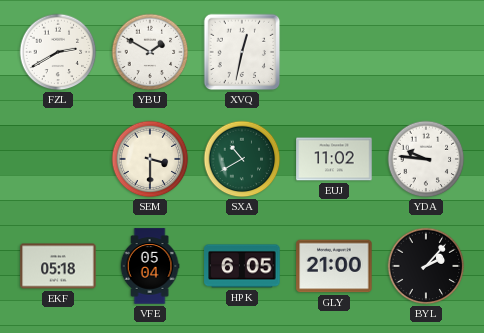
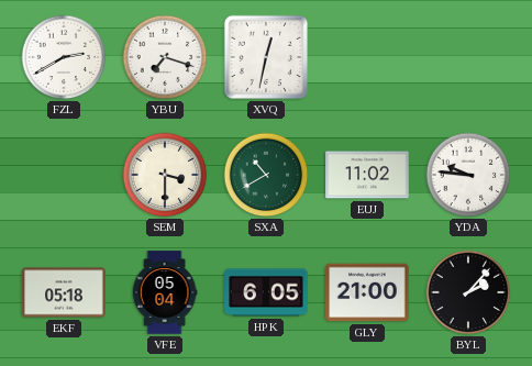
YBU: 1:50 -> 7:18
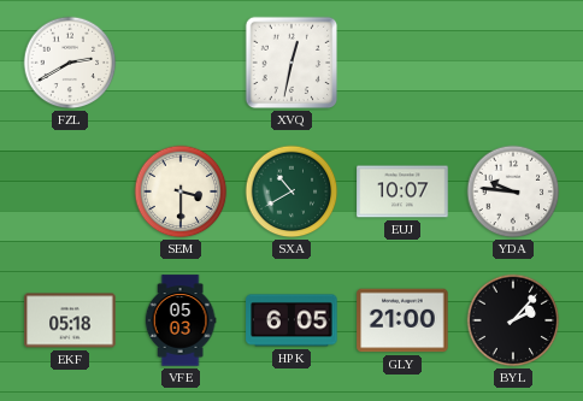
YBU: 7:18 -> none
EUJ: 11:02 -> 10:07
VFE: 05:04 -> 05:03
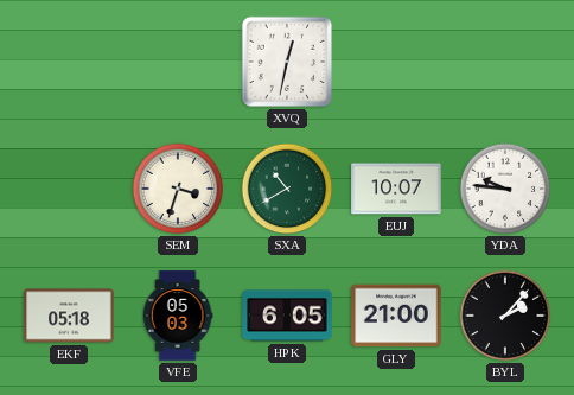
FZL: 2:40 -> none
SEM: 3:30 -> 3:33
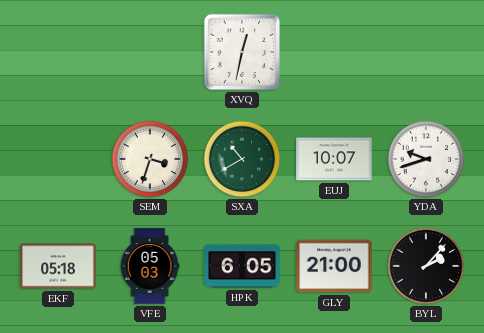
YDA: 9:46 -> 9:42
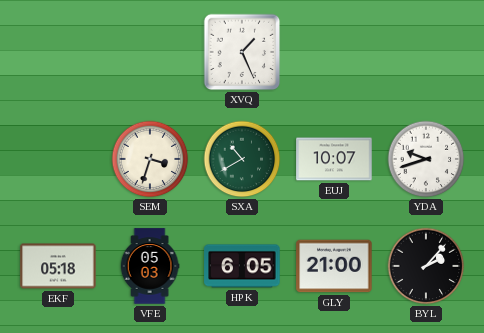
XVQ: 12:32 -> 1:26
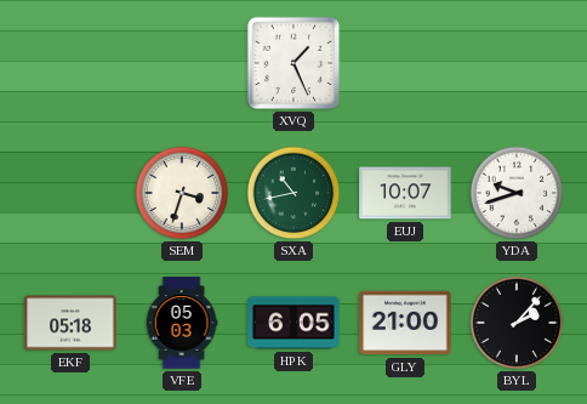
SXA: 10:40 -> 10:43
